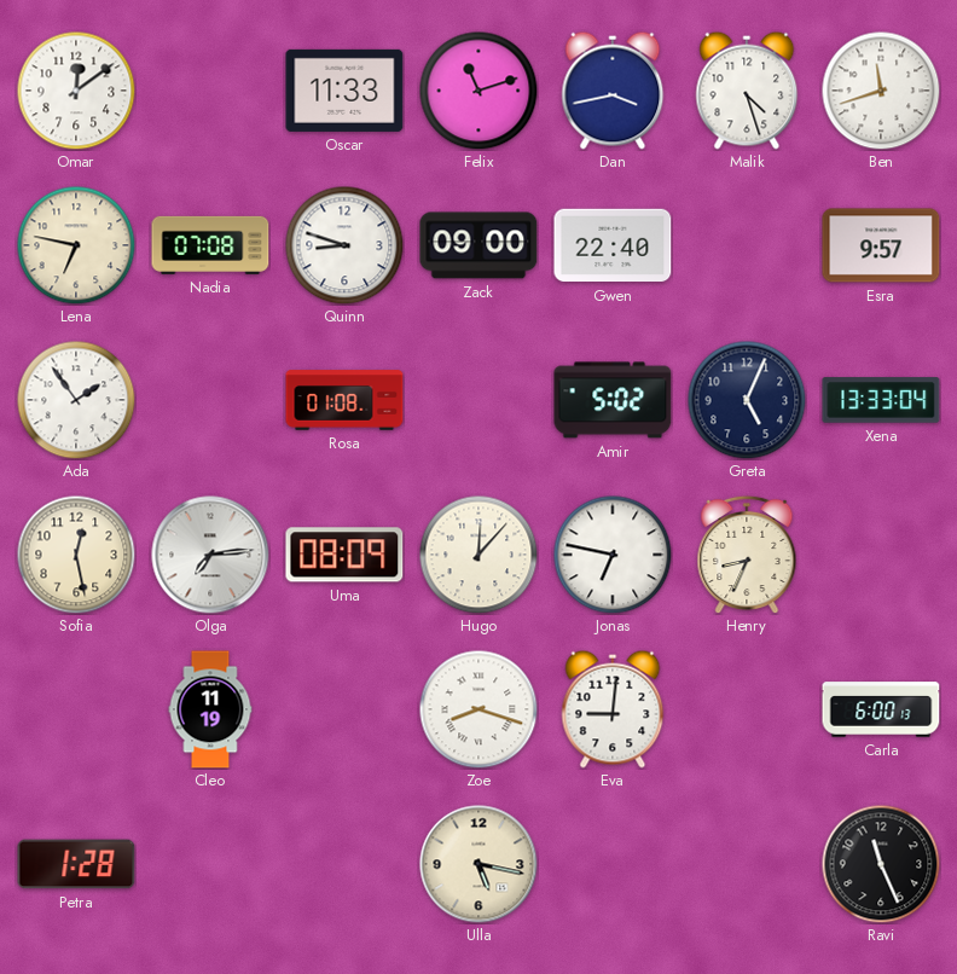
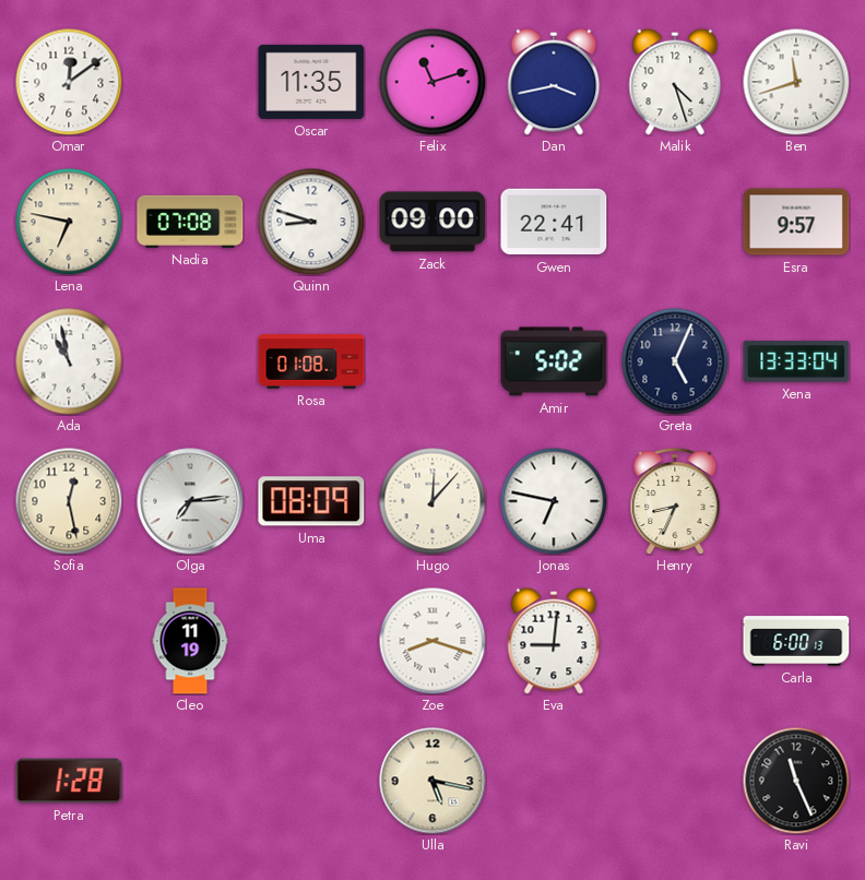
Oscar: 11:33 -> 11:35
Gwen: 22:40 -> 22:41
Ada: 1:54 -> 10:58
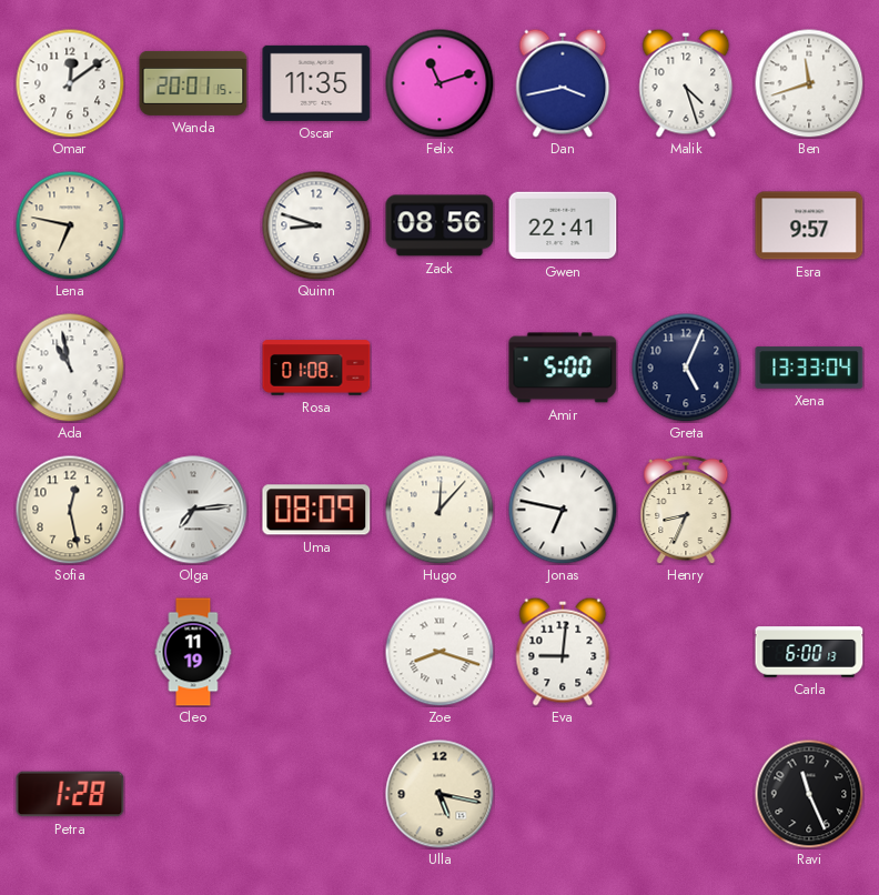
Wanda: none -> 20:01
Nadia: 07:08 -> none
Zack: 09:00 -> 08:56
Amir: 5:02 -> 5:00
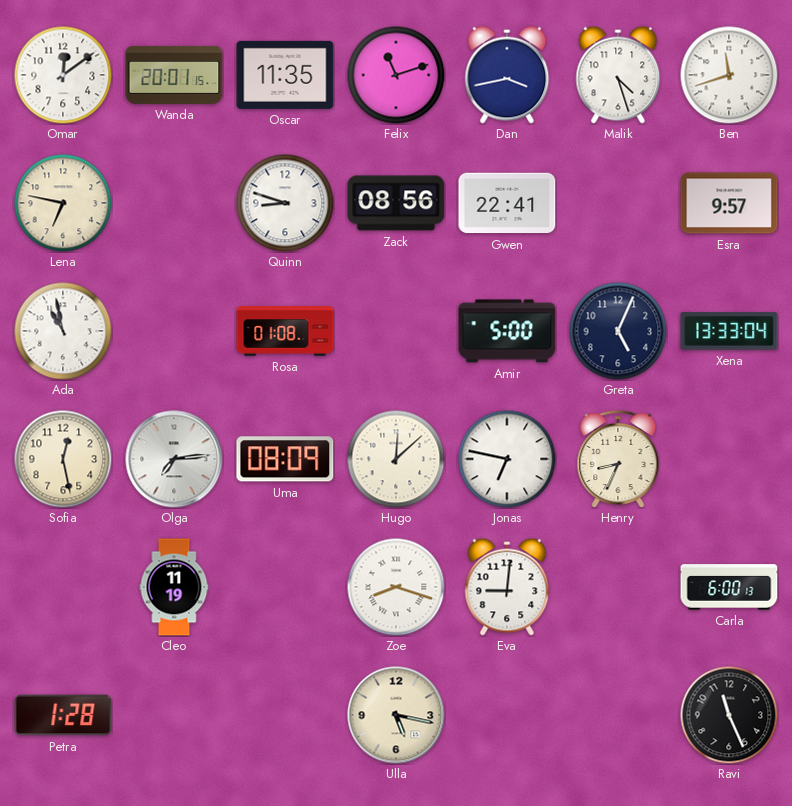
Hugo: 12:07 -> 12:08
